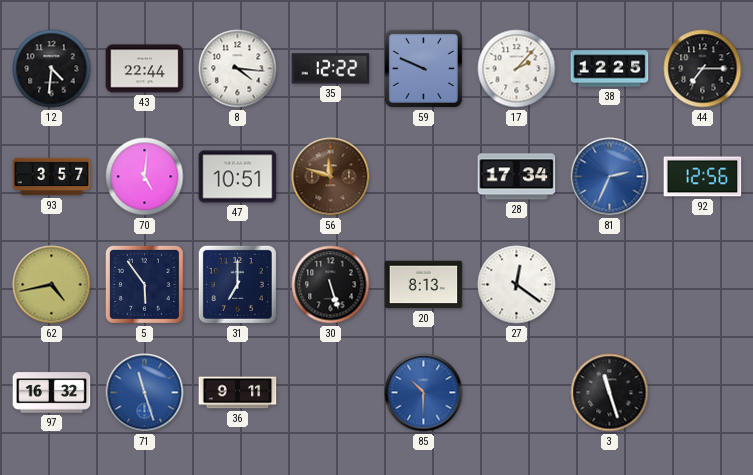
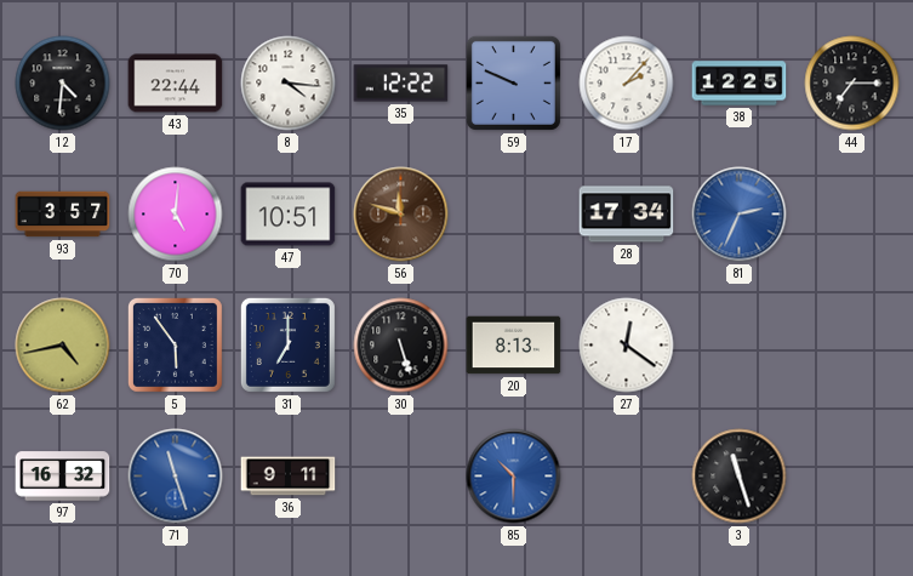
92: 12:56 -> none
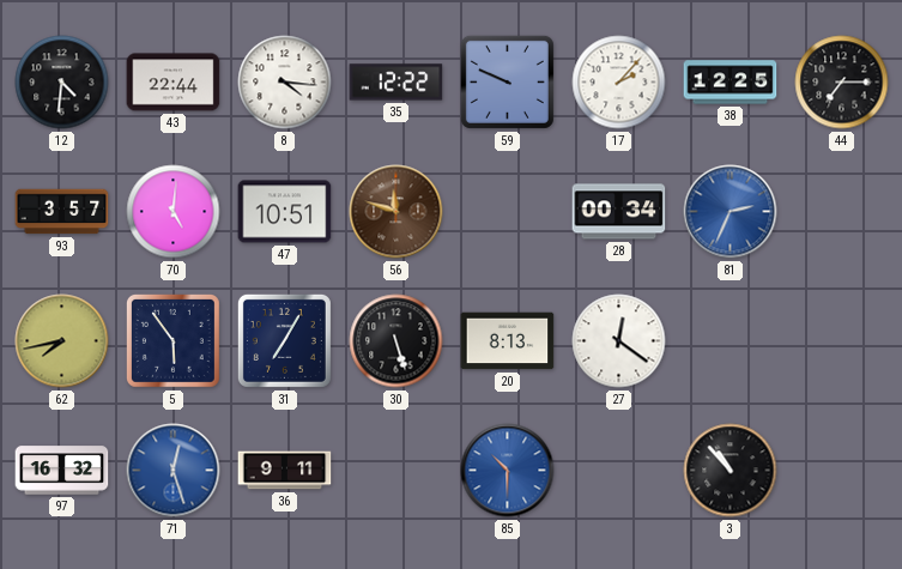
28: 17:34 -> 00:34
62: 4:43 -> 7:43
31: 7:00 -> 7:05
71: 11:27 -> 12:27
3: 11:27 -> 10:53
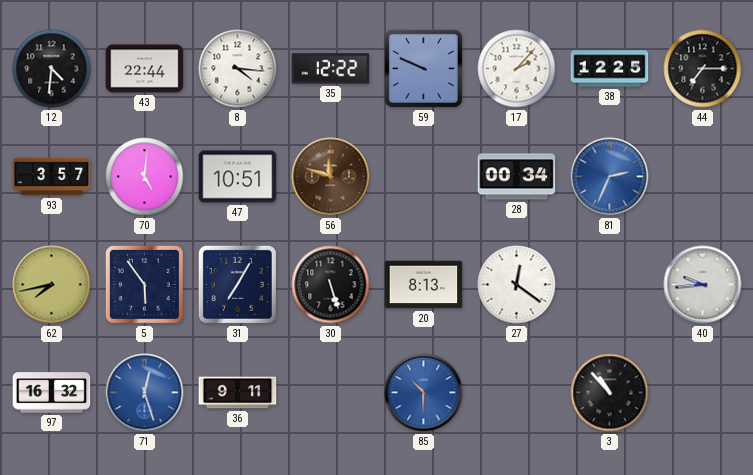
40: none -> 9:44
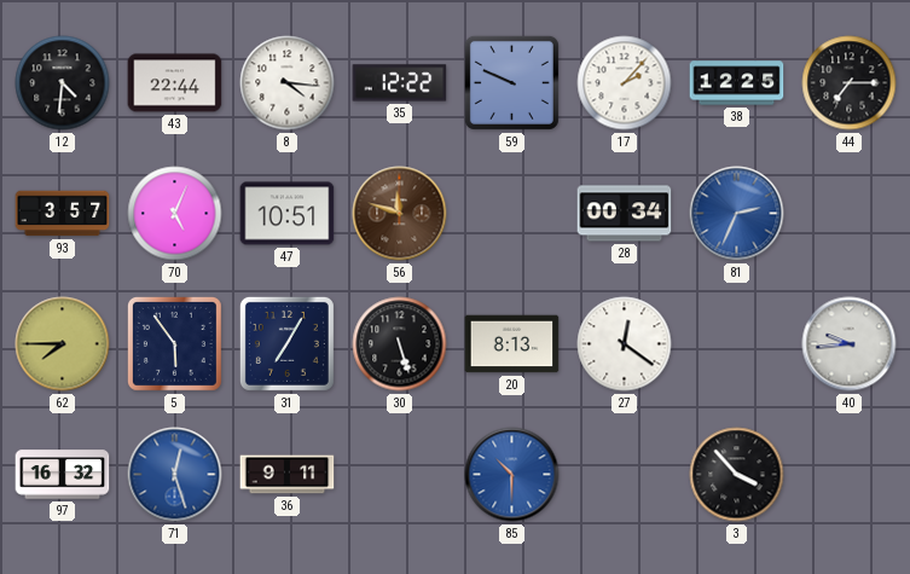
70: 5:01 -> 5:04
62: 7:43 -> 7:45
3: 10:53 -> 3:53
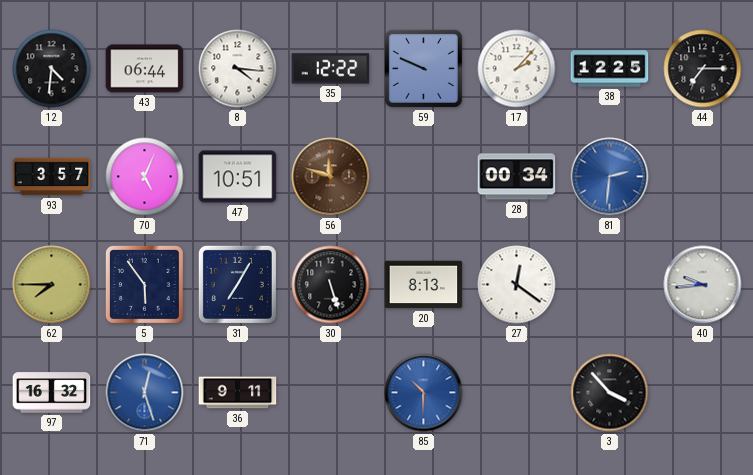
43: 22:44 -> 06:44
81: 2:34 -> 2:31
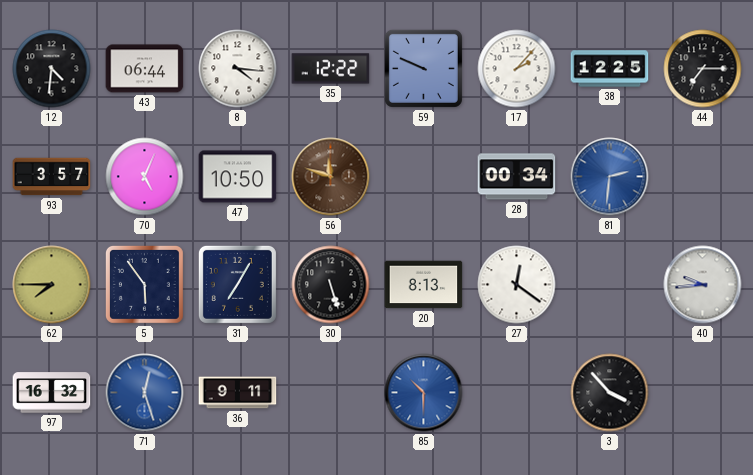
47: 10:51 -> 10:50
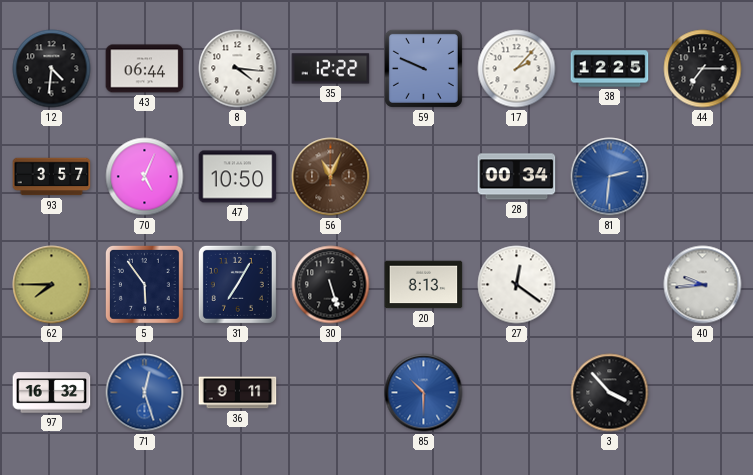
56: 11:48 -> 11:04
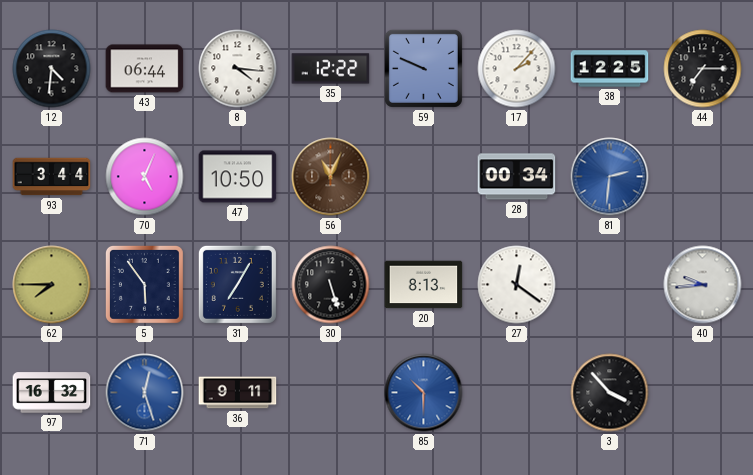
93: 3:57 -> 3:44
